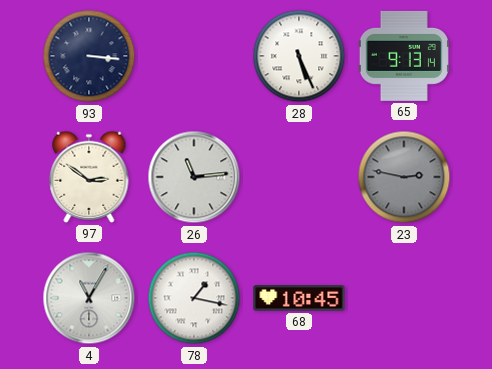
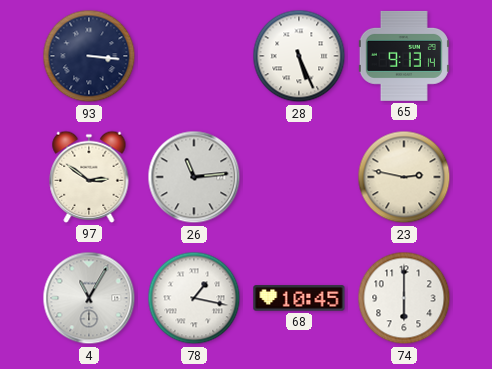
23 dial: grey -> cream
74: none -> 6:00
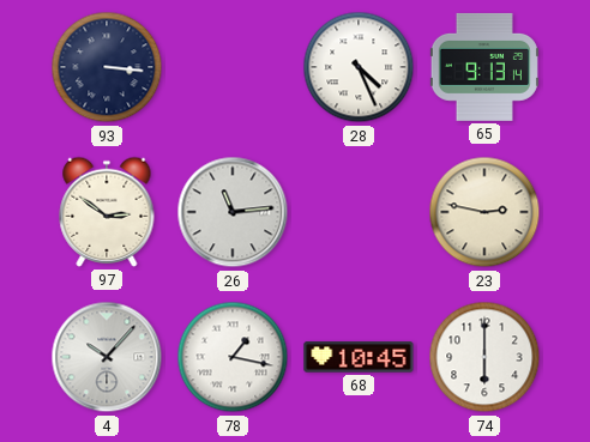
28: 5:26 -> 4:26
4: 11:05 -> 10:07
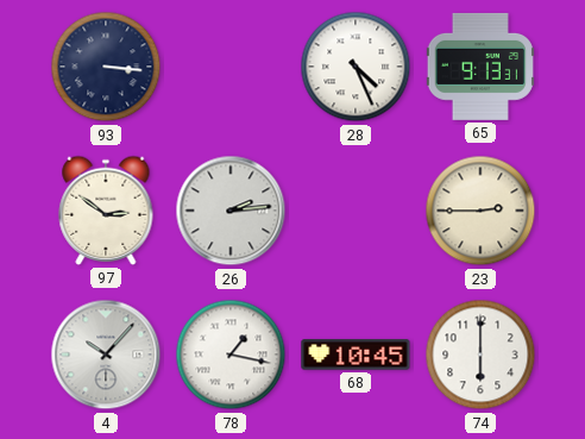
65: 9:13:14 -> 9:13:31
26: 11:14 -> 2:14
23: 2:47 -> 2:45
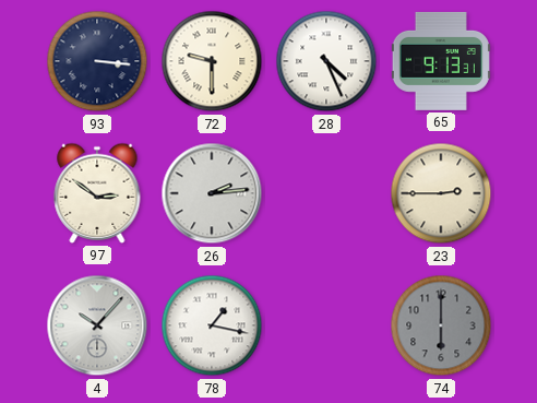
72: none -> 9:30
68: 10:45 -> none
74 dial: white -> grey
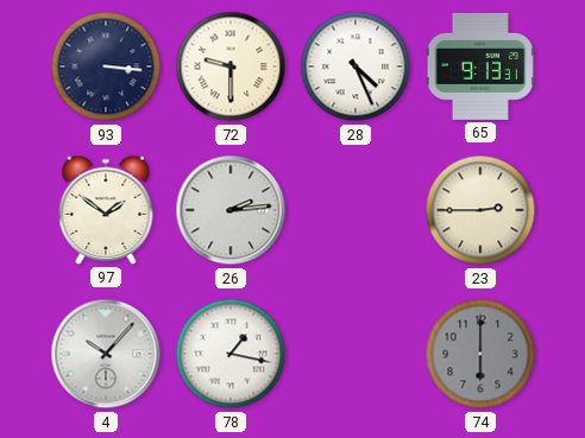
97: 2:51 -> 1:51
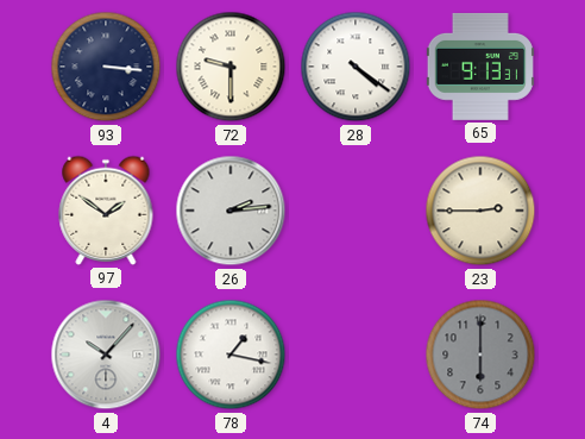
28: 4:26 -> 4:21
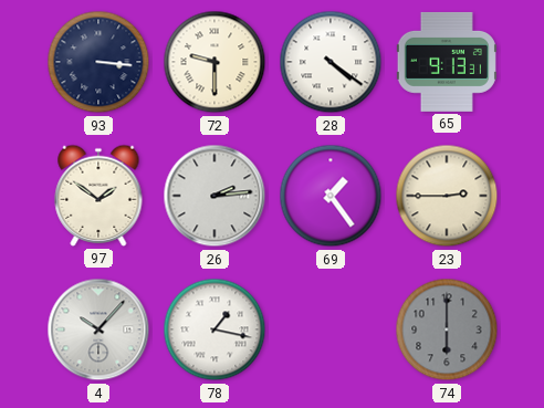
69: none -> 1:24
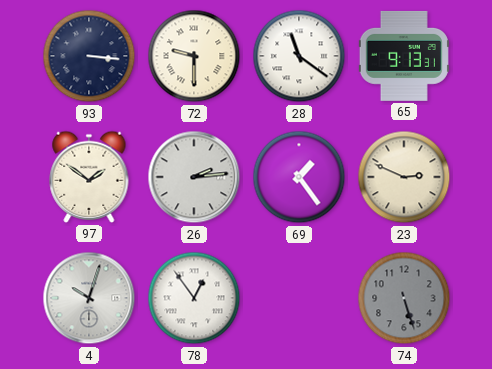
28: 4:21 -> 11:21
23: 2:45 -> 2:49
4: 10:07 -> 10:03
78: 1:17 -> 12:54
74: 6:00 -> 5:27
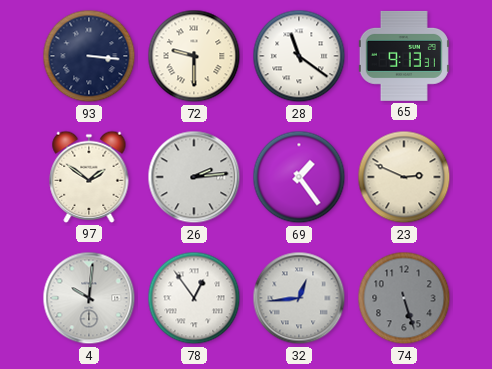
4: 10:03 -> 10:01
32: none -> 12:44
